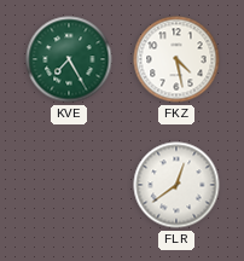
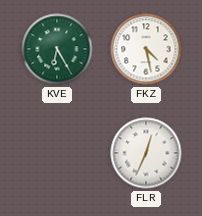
KVE: 7:25 -> 6:25
FLR: 12:39 -> 12:34
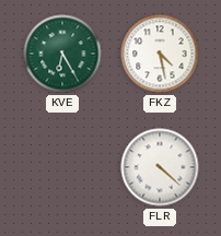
FLR: 12:34 -> 4:22
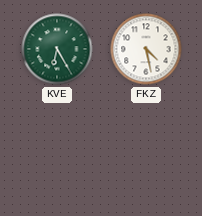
FLR: 4:22 -> none
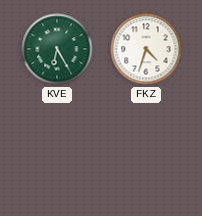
FKZ: 4:28 -> 4:33
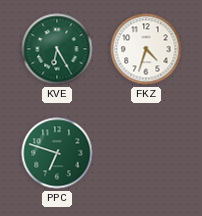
PPC: none -> 6:48
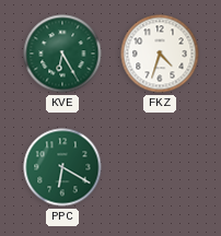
PPC: 6:48 -> 6:20
